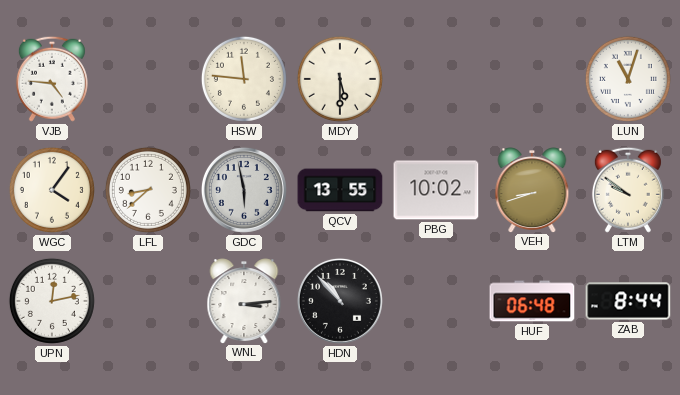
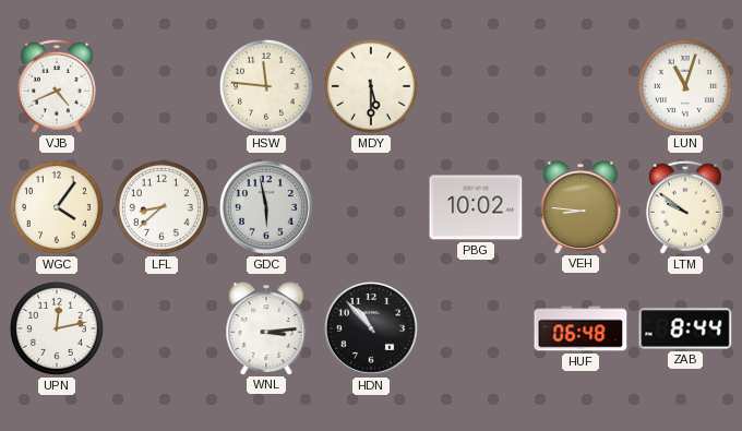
VJB: 4:46 -> 4:41
QCV: 13:55 -> none
VEH: 8:42 -> 8:46
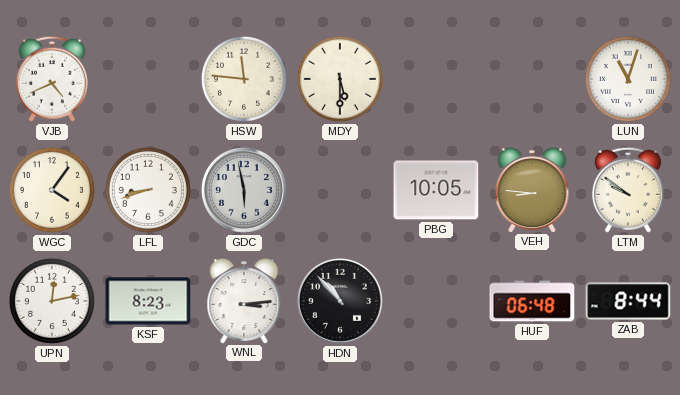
LFL: 8:38 -> 8:42
PBG: 10:02 -> 10:05
KSF: none -> 8:23
